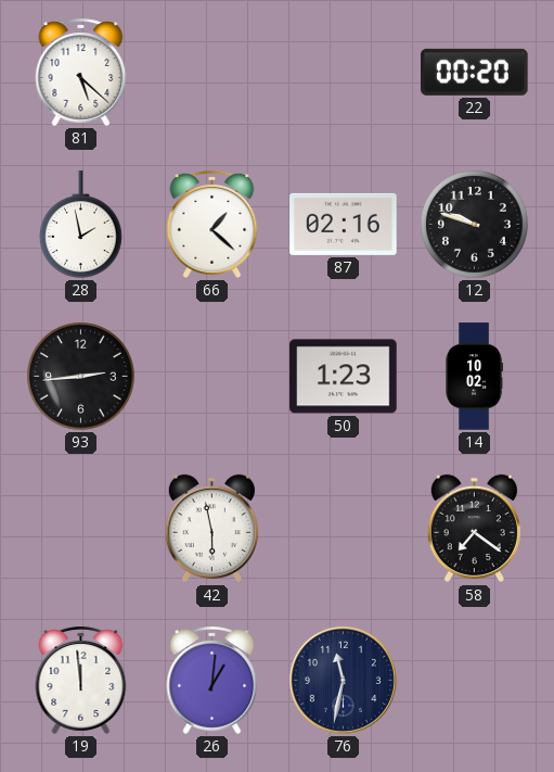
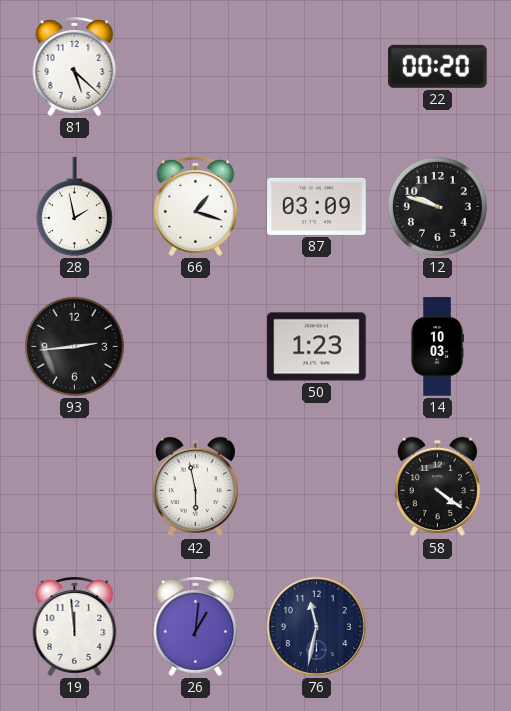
66: 1:22 -> 1:18
87: 02:16 -> 03:09
14: 10:02 -> 10:03
58: 7:21 -> 4:21
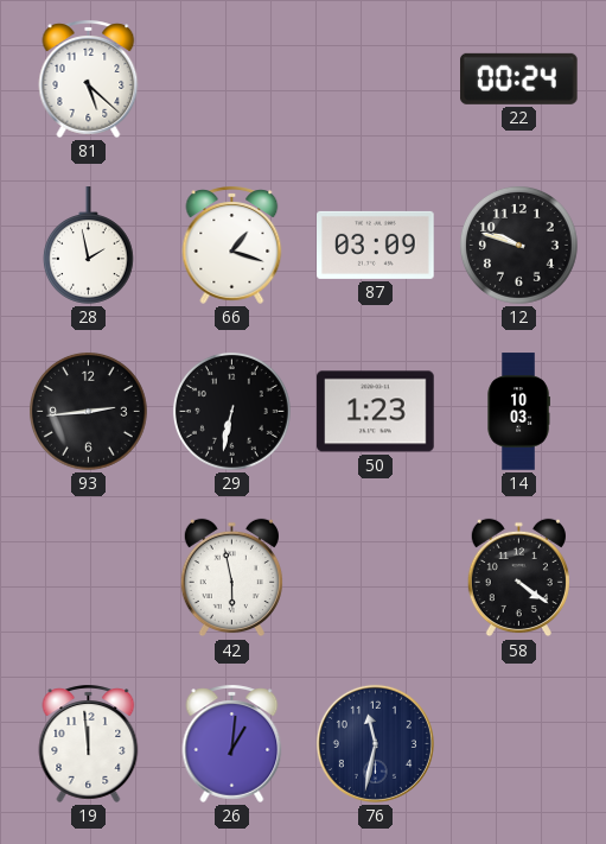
22: 00:20 -> 00:24
29: none -> 6:32
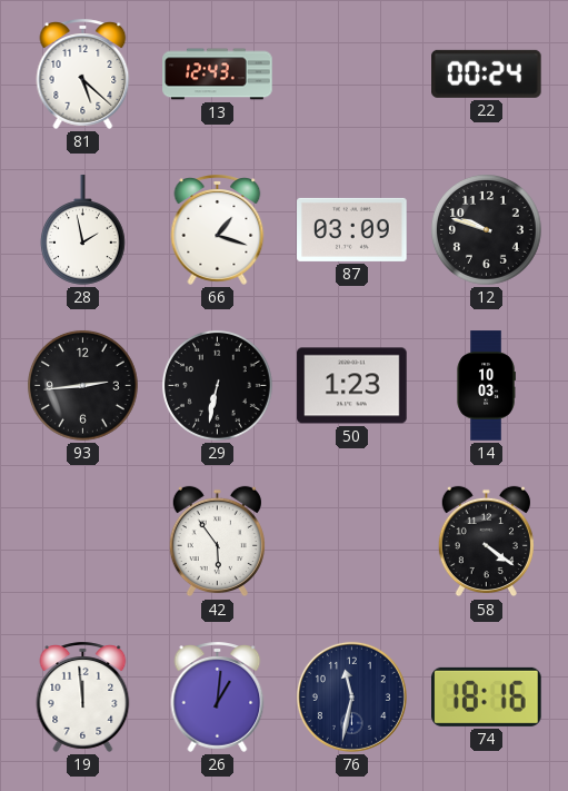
13: none -> 12:43
42: 5:58 -> 5:54
74: none -> 18:16
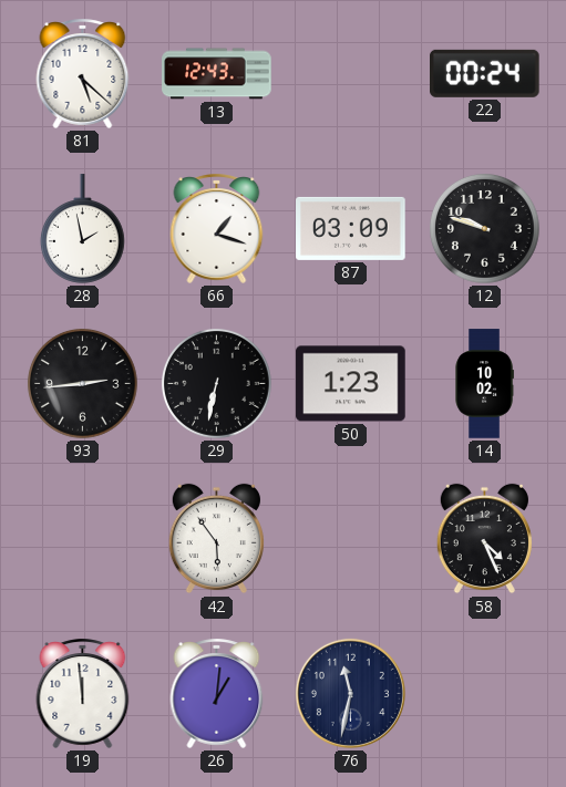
14: 10:03 -> 10:02
58: 4:21 -> 4:26
74: 18:16 -> none
